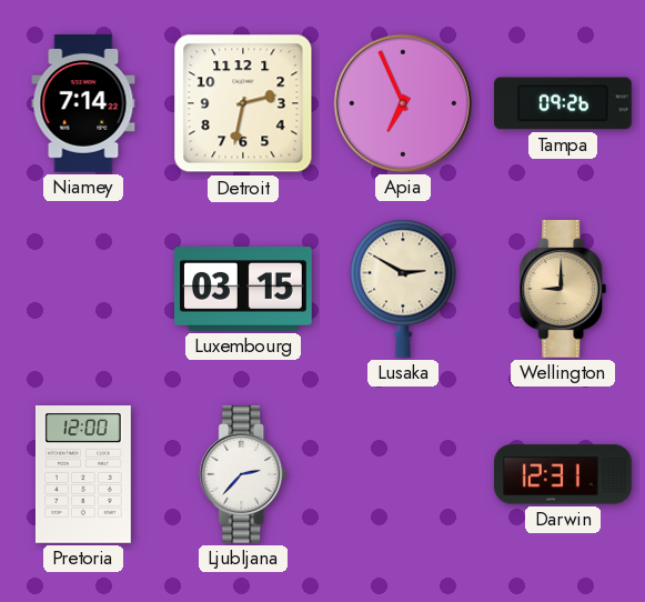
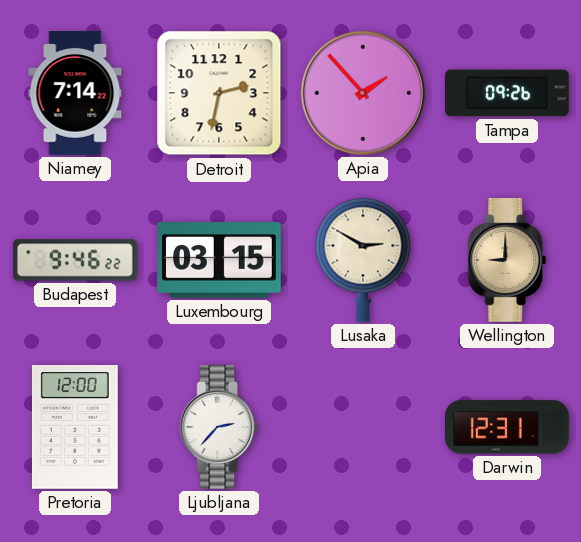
Apia: 6:56 -> 1:53
Budapest: none -> 9:46
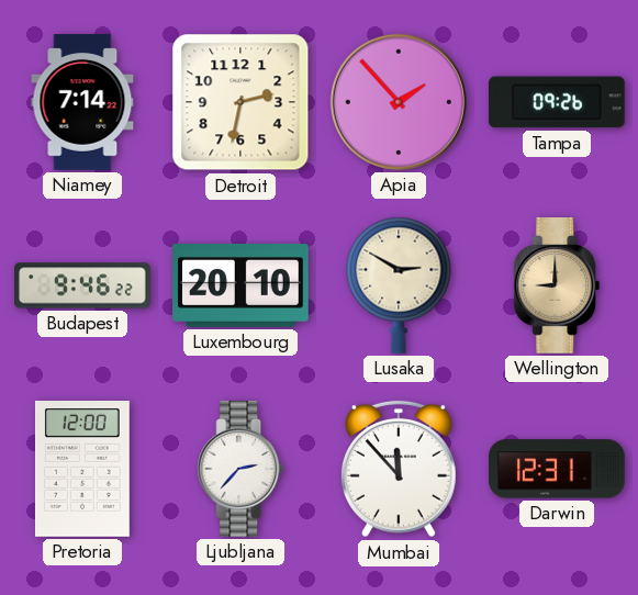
Luxembourg: 03:15 -> 20:10
Mumbai: none -> 11:53
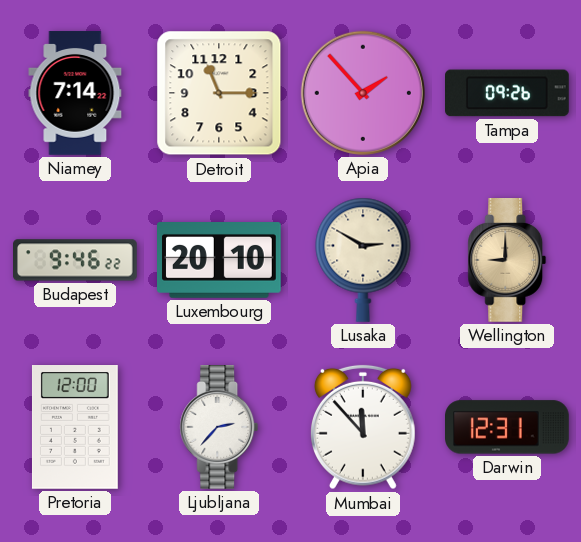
Detroit: 2:32 -> 11:15
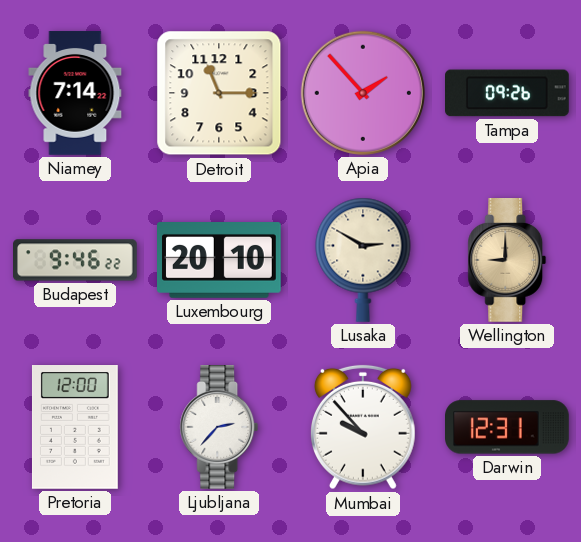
Mumbai: 11:53 -> 9:53
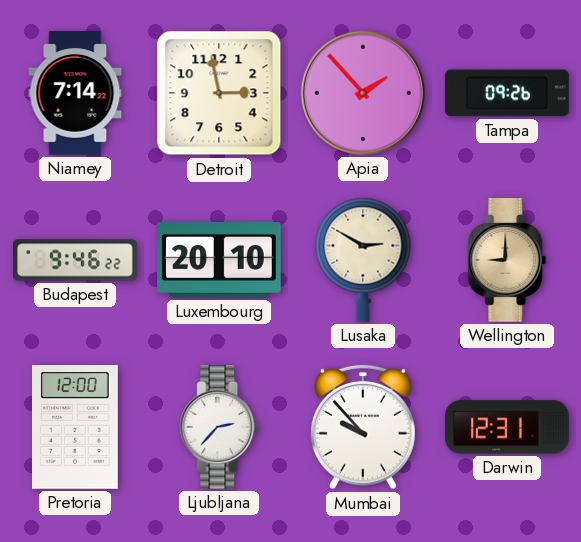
Detroit: 11:15 -> 2:58
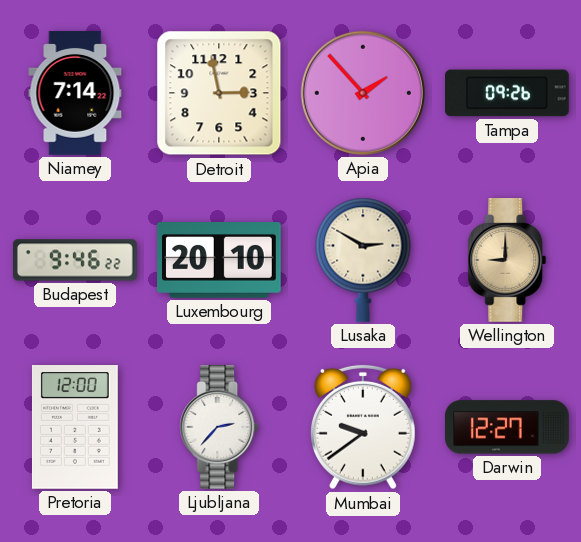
Mumbai: 9:53 -> 9:39
Darwin: 12:31 -> 12:27
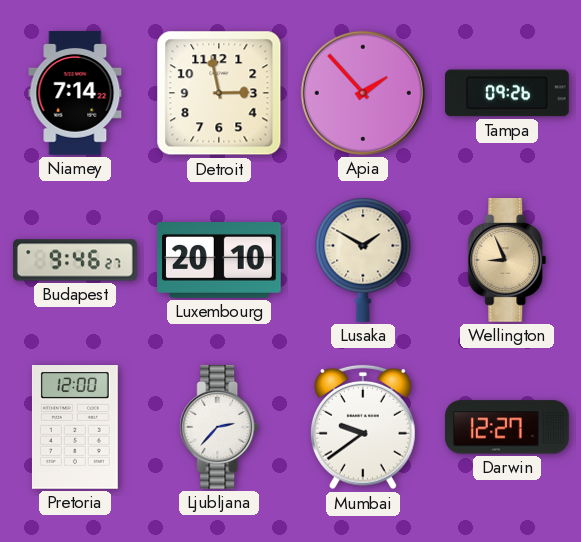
Budapest: 9:46:22 -> 9:46:27
Lusaka: 2:50 -> 1:50
Wellington: 9:00 -> 8:56
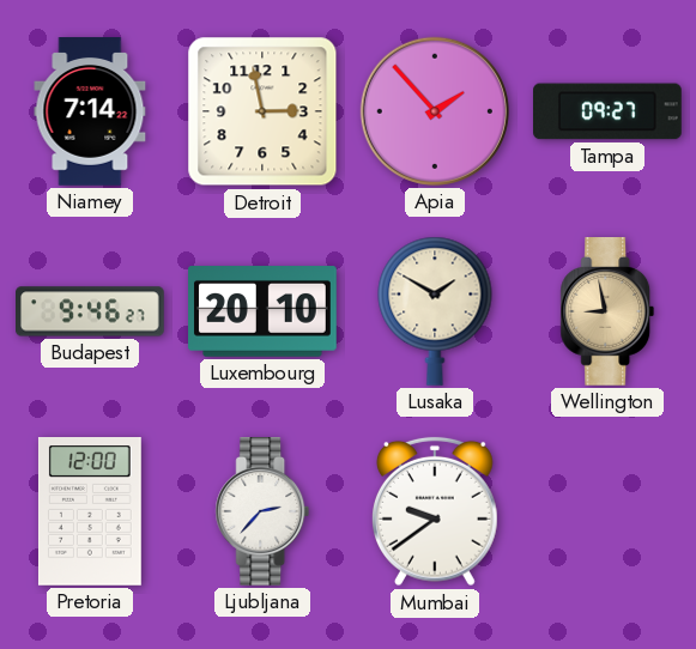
Tampa: 09:26 -> 09:27
Wellington: 8:56 -> 8:58
Darwin: 12:27 -> none
